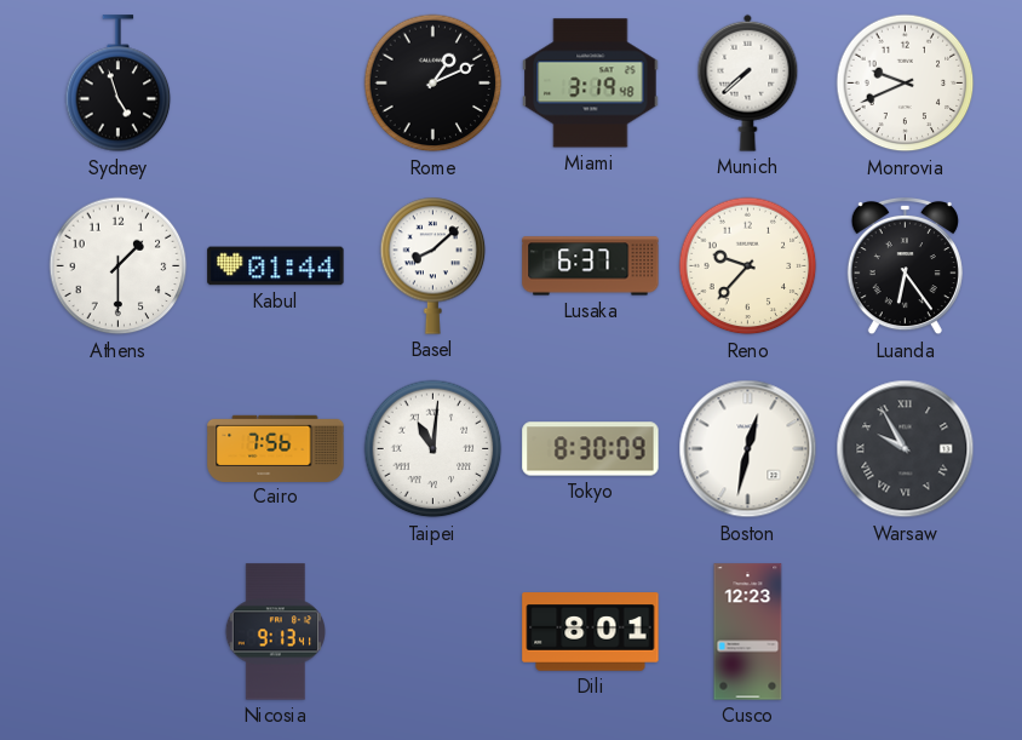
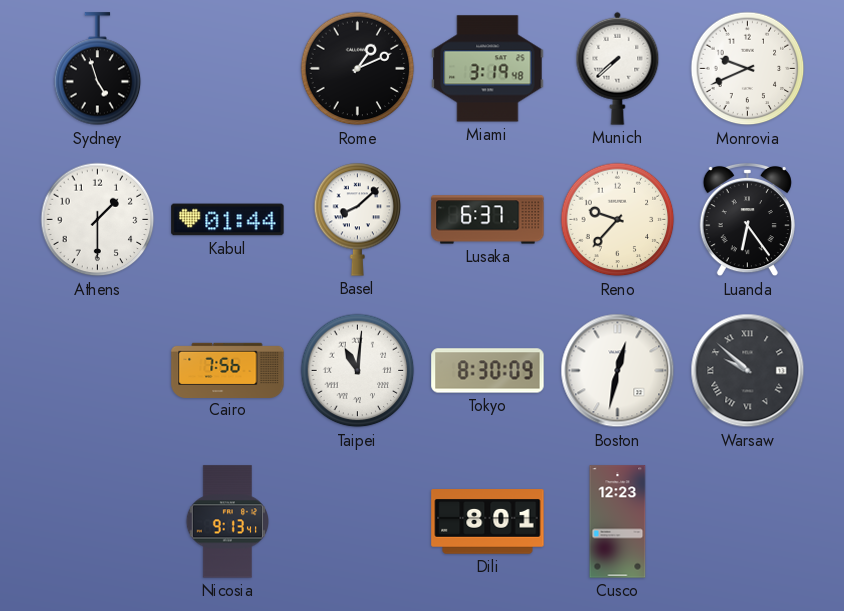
Warsaw: 9:55 -> 9:52
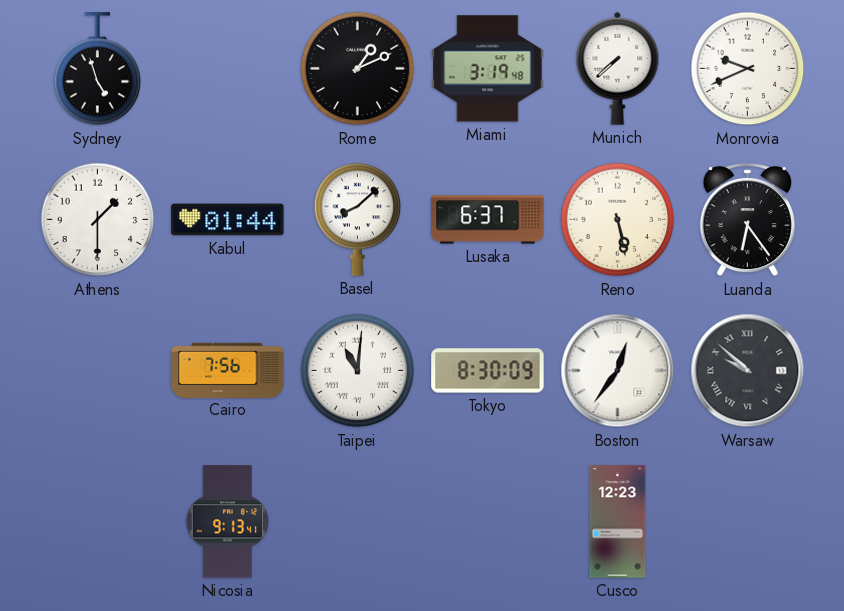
Reno: 9:37 -> 5:28
Boston: 12:32 -> 12:36
Dili: 8:01 -> none
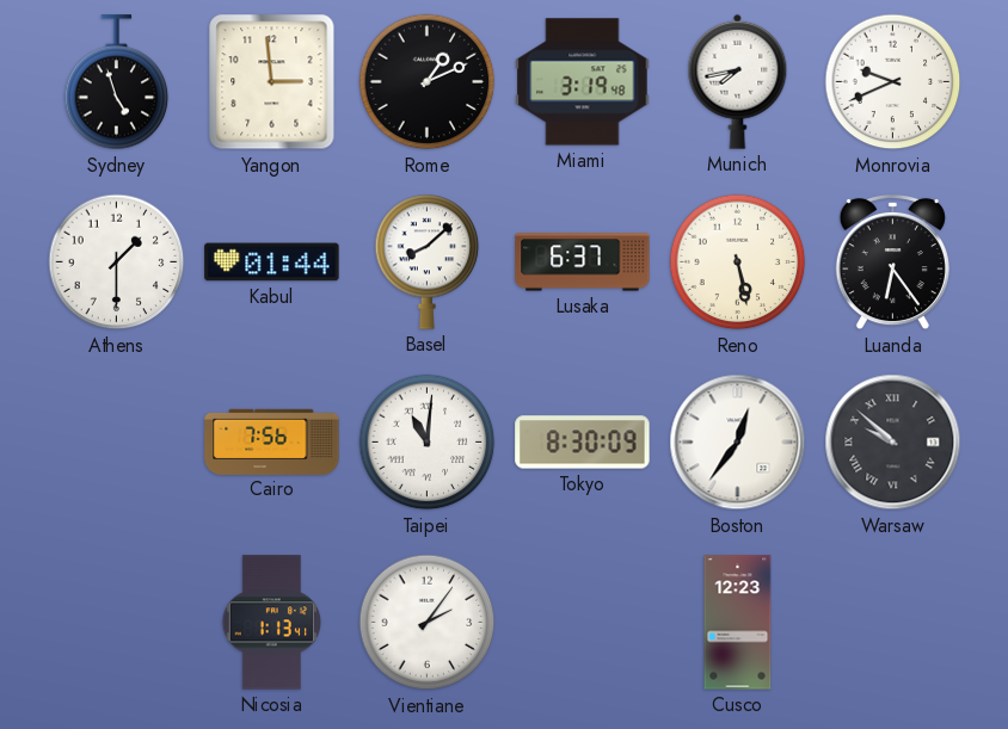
Yangon: none -> 2:59
Munich: 7:38 -> 7:43
Nicosia: 9:13 -> 1:13
Vientiane: none -> 2:06
